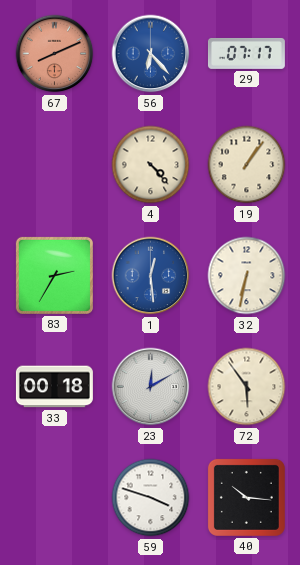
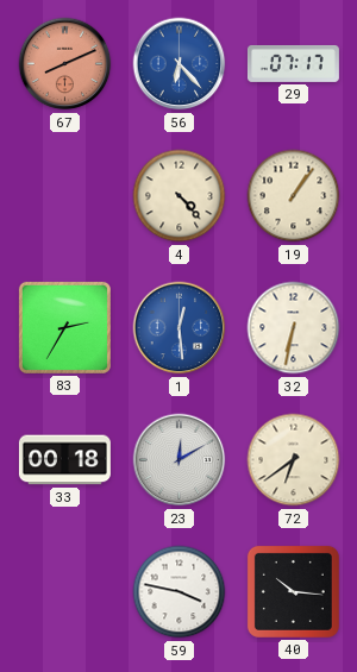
72: 5:54 -> 6:39
59: 3:48 -> 3:47
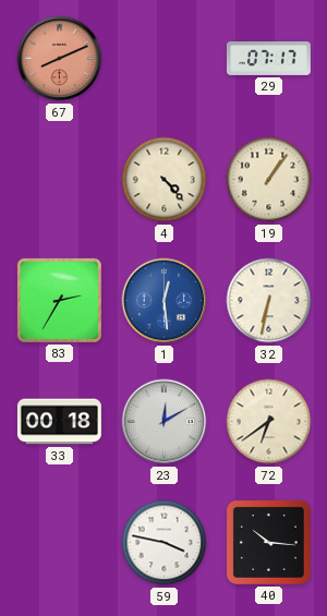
56: 6:23 -> none
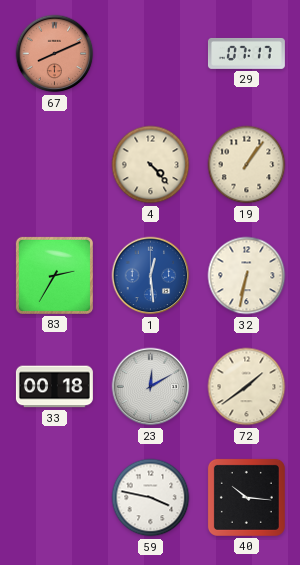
72: 6:39 -> 1:39
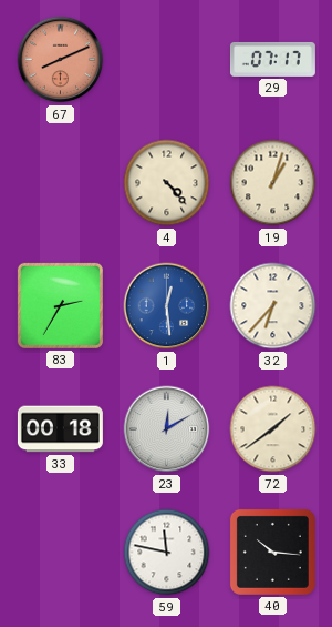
19: 1:06 -> 1:03
32: 6:32 -> 6:37
59: 3:47 -> 11:47
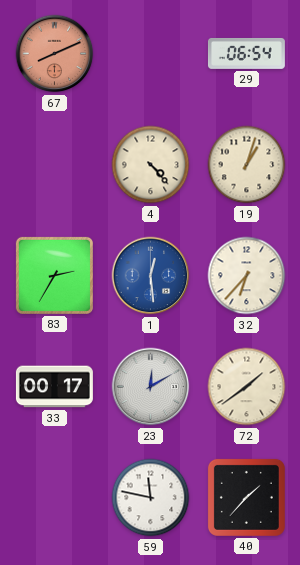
29: 07:17 -> 06:54
33: 00:18 -> 00:17
40: 10:16 -> 1:37
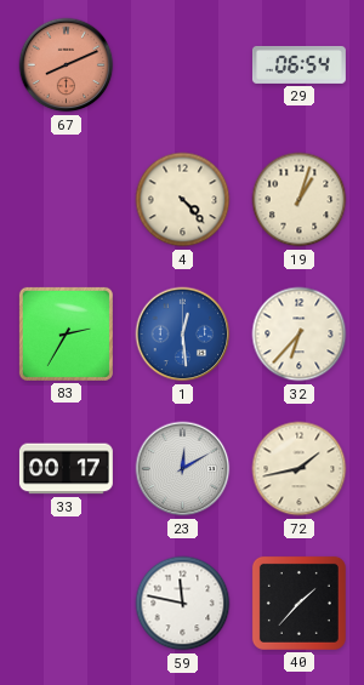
72: 1:39 -> 1:43
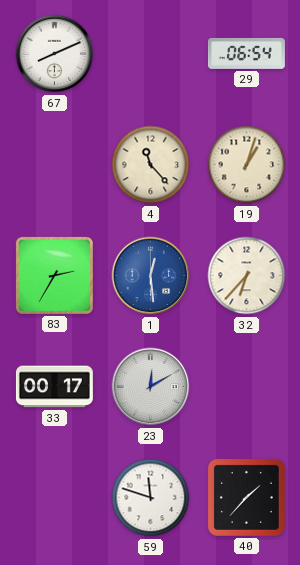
67 dial: salmon -> white
4: 4:23 -> 11:23
72: 1:43 -> none
59: 11:47 -> 11:48
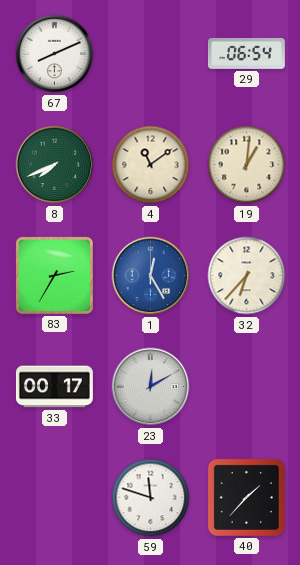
8: none -> 7:41
4: 11:23 -> 11:09
19: 1:03 -> 1:01
1: 12:29 -> 12:25
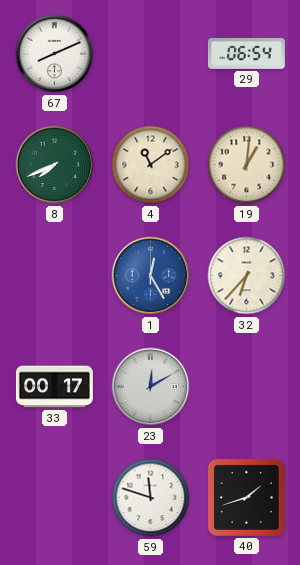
83: 2:35 -> none
40: 1:37 -> 1:42
